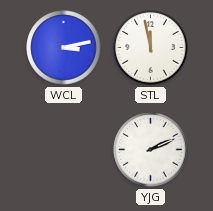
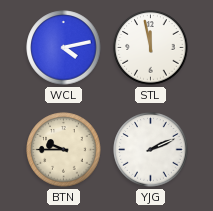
WCL: 3:13 -> 4:13
BTN: none -> 9:45
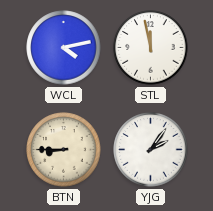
BTN: 9:45 -> 8:45
YJG: 2:11 -> 2:06
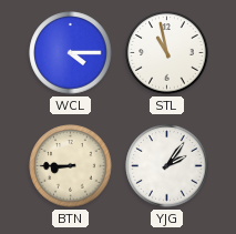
WCL: 4:13 -> 4:15
STL: 11:58 -> 10:58
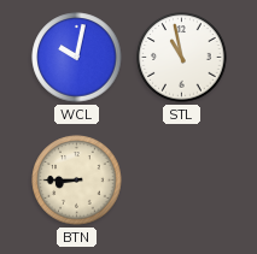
WCL: 4:15 -> 10:02
YJG: 2:06 -> none
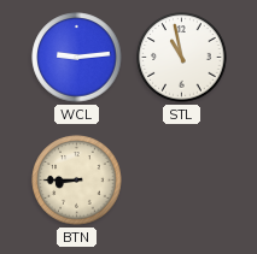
WCL: 10:02 -> 9:14
